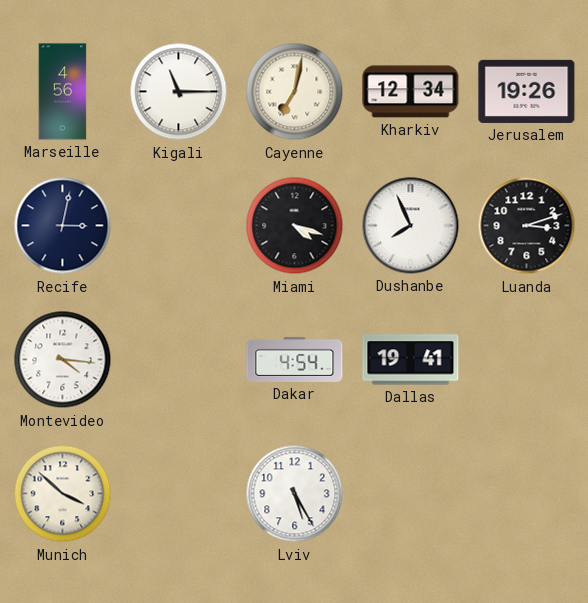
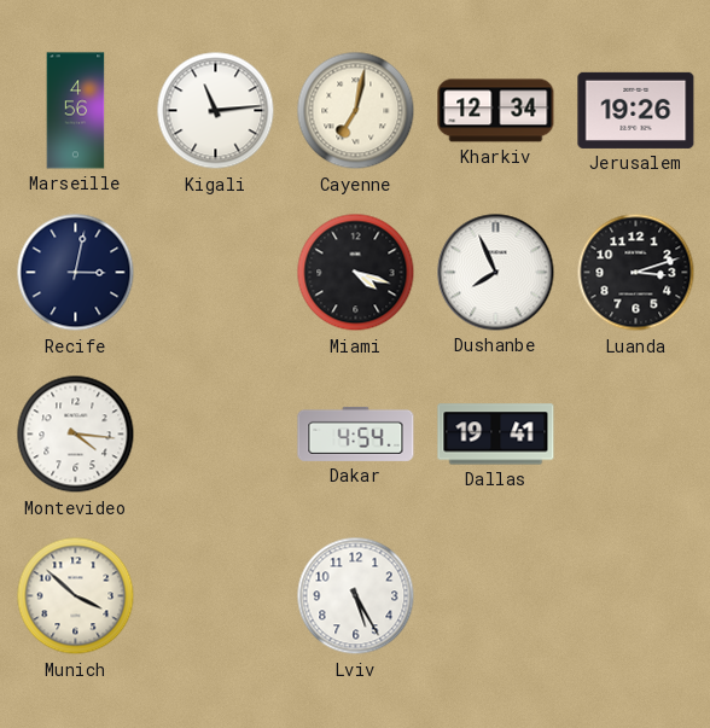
Kigali: 11:15 -> 11:14
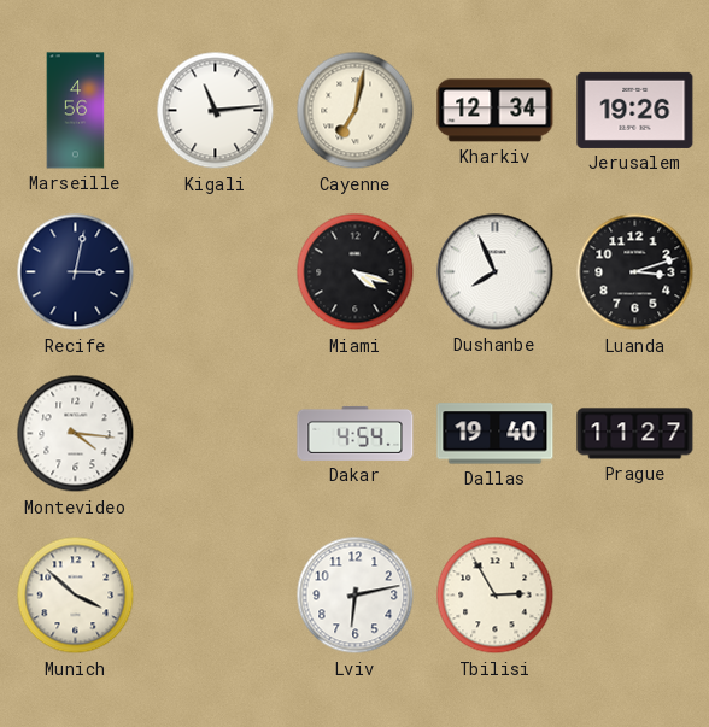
Dallas: 19:41 -> 19:40
Prague: none -> 11:27
Lviv: 5:25 -> 6:13
Tbilisi: none -> 2:55
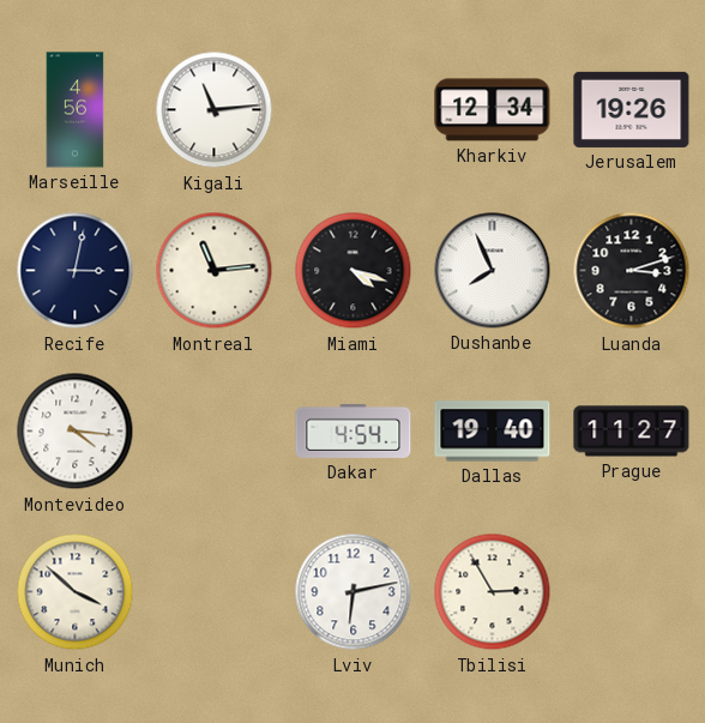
Cayenne: 7:02 -> none
Montreal: none -> 11:14
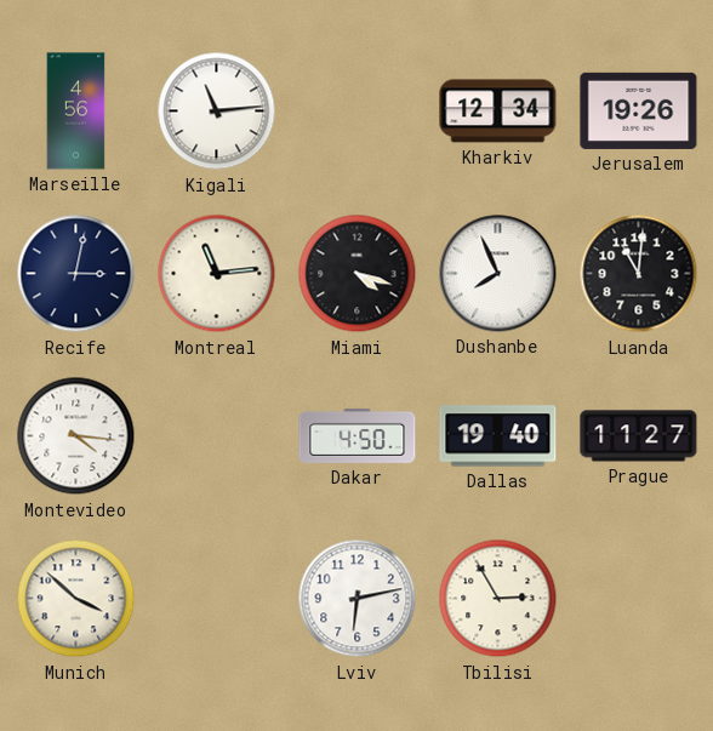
Luanda: 3:12 -> 11:01
Dakar: 4:54 -> 4:50
